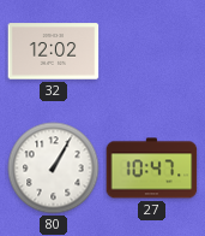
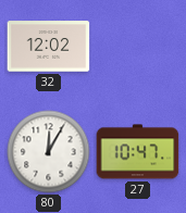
80: 1:05 -> 12:05
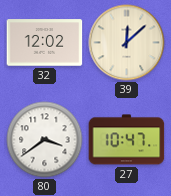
39: none -> 12:08
80: 12:05 -> 3:39
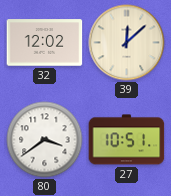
27: 10:47 -> 10:51
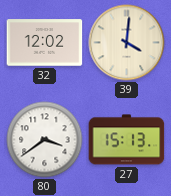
39: 12:08 -> 4:01
27: 10:51 -> 15:13
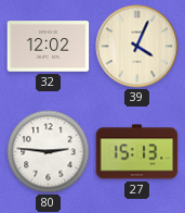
39: 4:01 -> 4:04
80: 3:39 -> 2:46
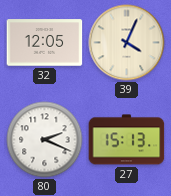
32: 12:02 -> 12:05
80: 2:46 -> 2:19
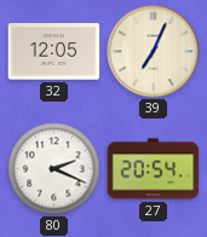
39: 4:04 -> 7:04
27: 15:13 -> 20:54
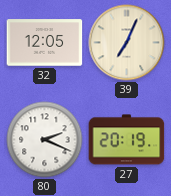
27: 20:54 -> 20:19
